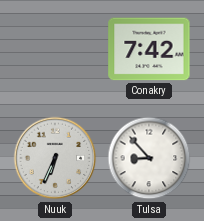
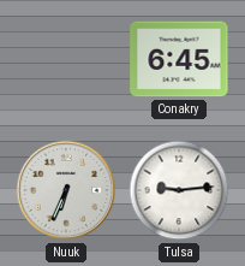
Conakry: 7:42 -> 6:45
Tulsa: 8:53 -> 9:14
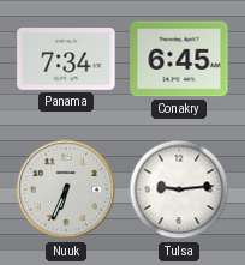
Panama: none -> 7:34
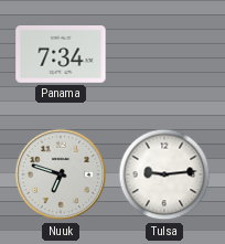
Conakry: 6:45 -> none
Nuuk: 6:34 -> 6:48
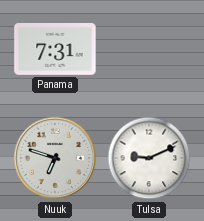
Panama: 7:34 -> 7:31
Tulsa: 9:14 -> 9:11
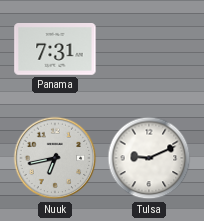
Nuuk: 6:48 -> 6:43
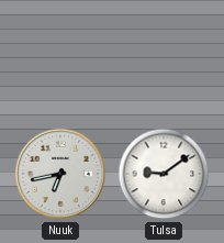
Panama: 7:31 -> none
Tulsa: 9:11 -> 9:09
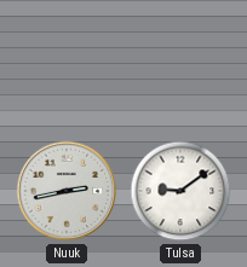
Nuuk: 6:43 -> 2:43
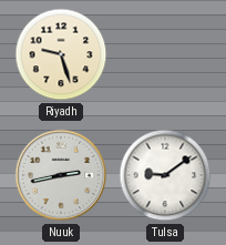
Riyadh: none -> 9:27
